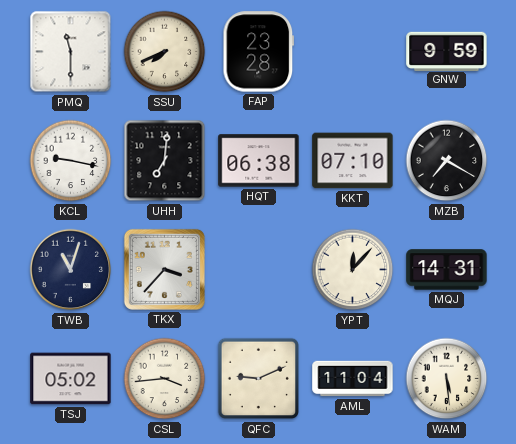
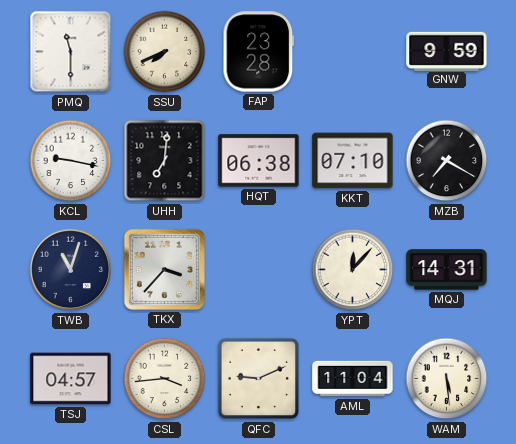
TSJ: 05:02 -> 04:57
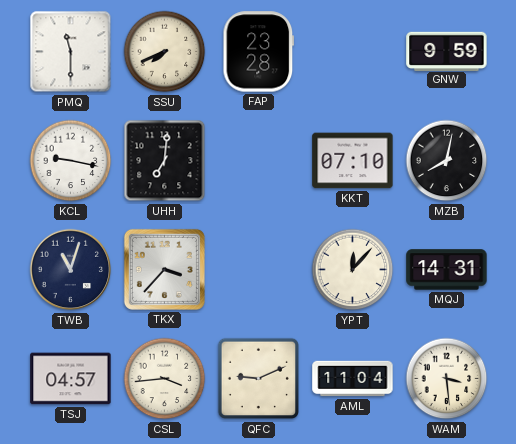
HQT: 06:38 -> none
MZB: 7:20 -> 8:02
WAM: 5:29 -> 3:29
